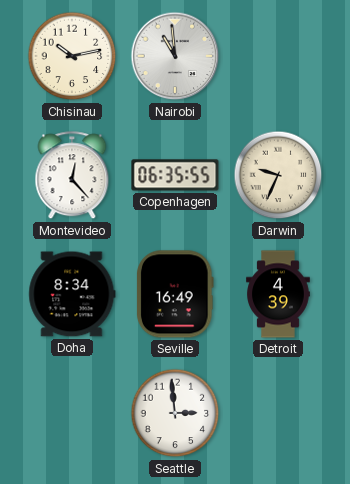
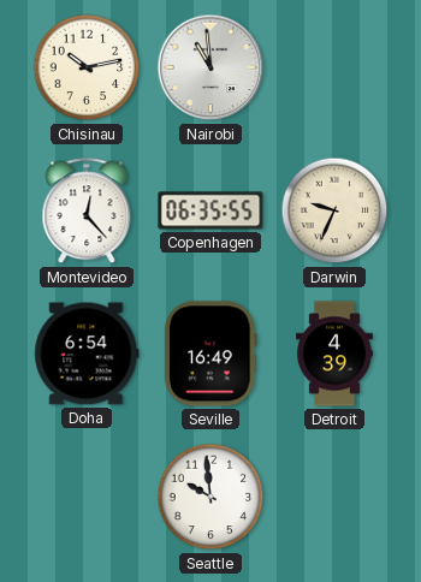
Doha: 8:34 -> 6:54
Seattle: 2:59 -> 9:59
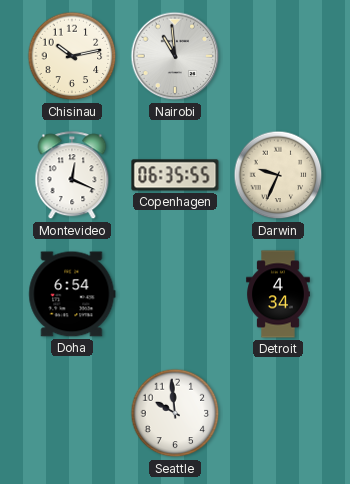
Montevideo: 12:23 -> 12:19
Seville: 16:49 -> none
Detroit: 4:39 -> 4:34
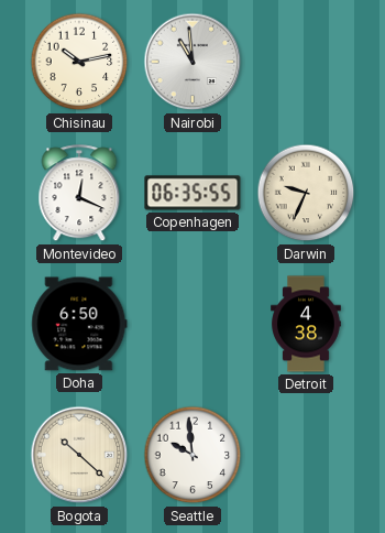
Doha: 6:54 -> 6:50
Detroit: 4:34 -> 4:38
Bogota: none -> 10:22
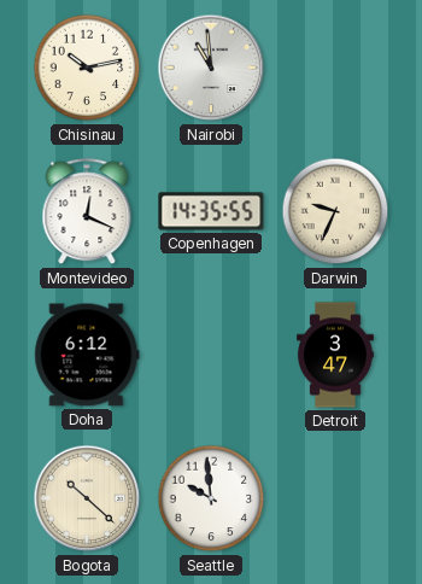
Copenhagen: 06:35 -> 14:35
Doha: 6:50 -> 6:12
Detroit: 4:38 -> 3:47
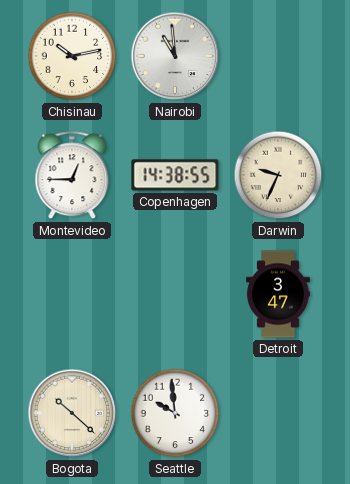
Montevideo: 12:19 -> 12:45
Copenhagen: 14:35 -> 14:38
Doha: 6:12 -> none
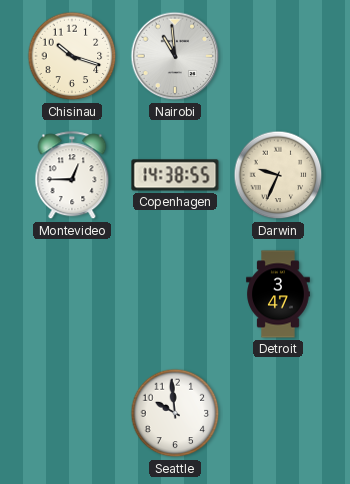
Chisinau: 10:13 -> 10:18
Bogota: 10:22 -> none
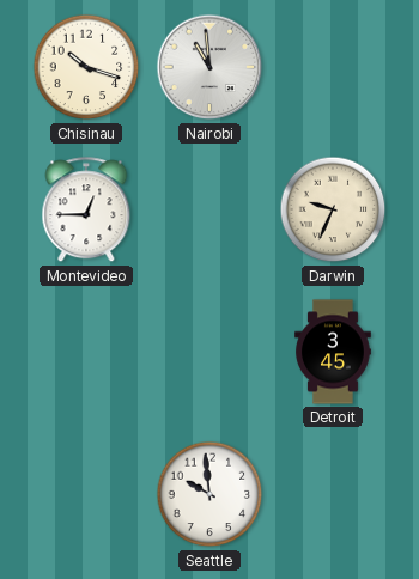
Copenhagen: 14:38 -> none
Detroit: 3:47 -> 3:45
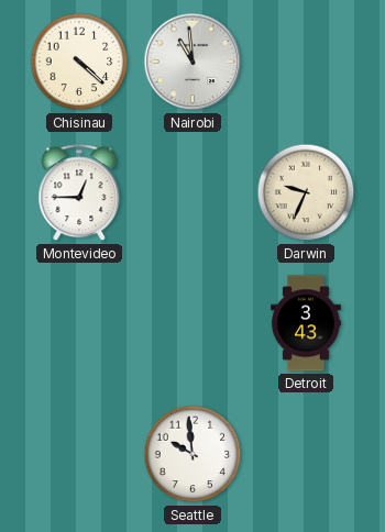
Chisinau: 10:18 -> 4:22
Detroit: 3:45 -> 3:43
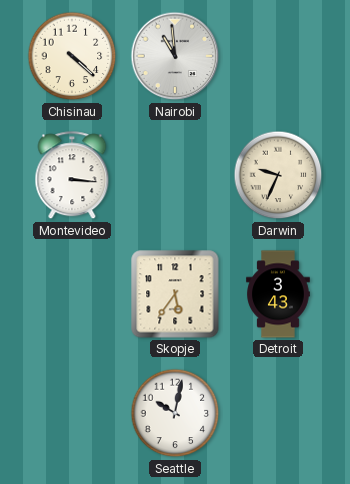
Montevideo: 12:45 -> 3:16
Skopje: none -> 5:36
Seattle: 9:59 -> 10:02
